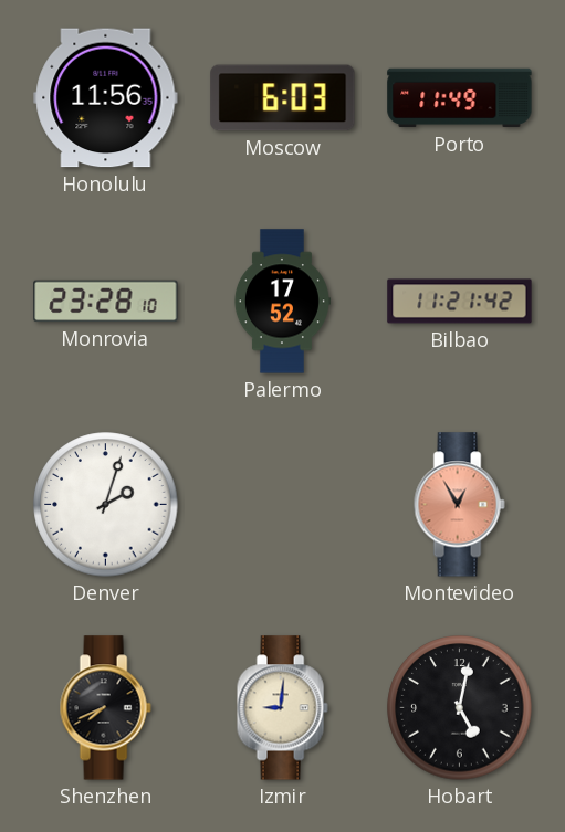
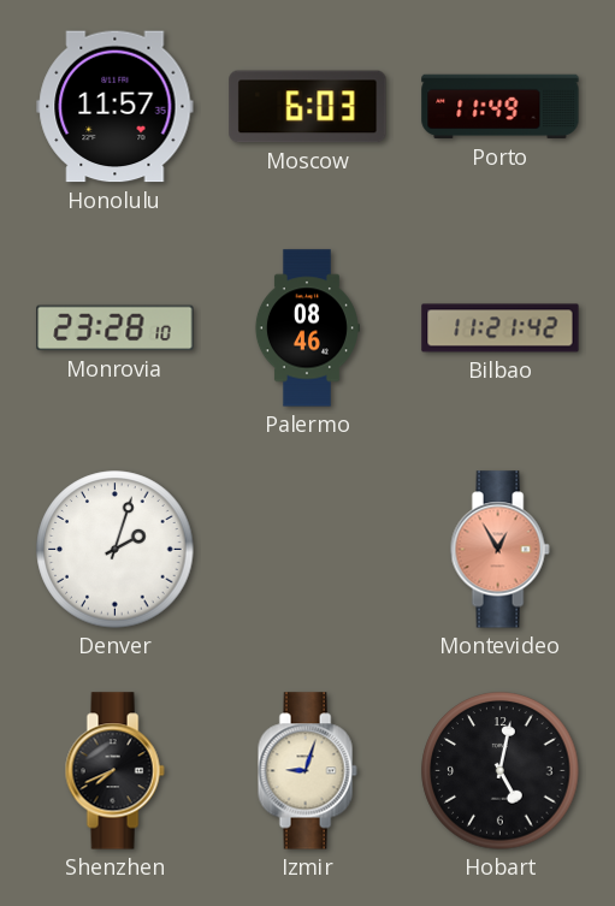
Honolulu: 11:56 -> 11:57
Palermo: 17:52 -> 08:46
Izmir: 9:01 -> 9:03
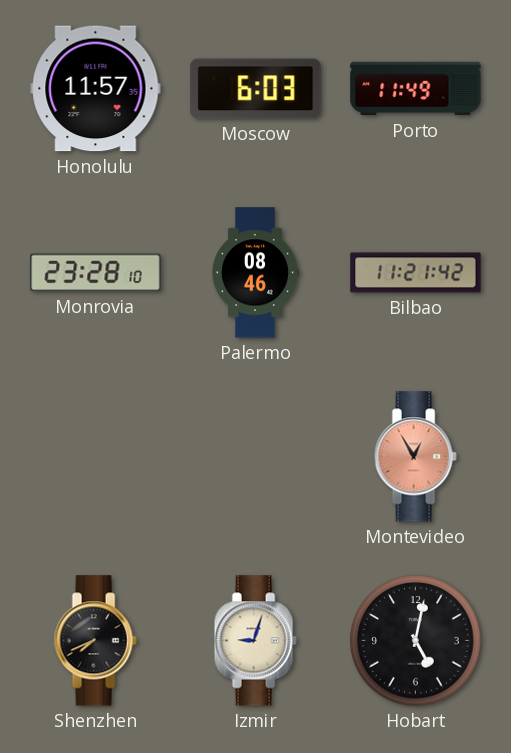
Denver: 2:03 -> none
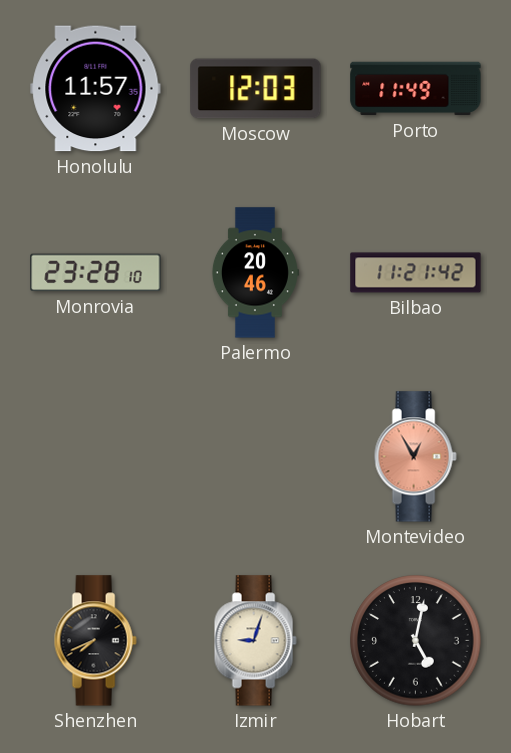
Moscow: 6:03 -> 12:03
Palermo: 08:46 -> 20:46
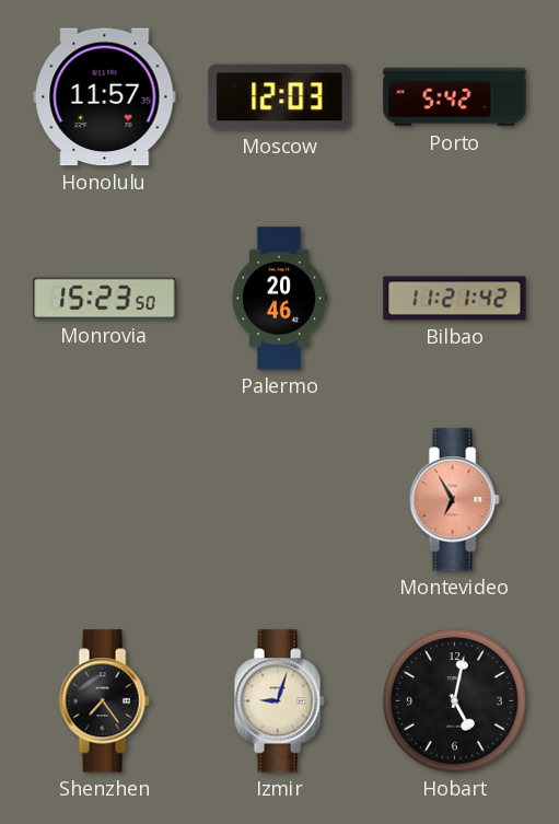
Porto: 11:49 -> 5:42
Monrovia: 23:28 -> 15:23
Montevideo: 12:55 -> 6:55
Shenzhen: 7:41 -> 7:24
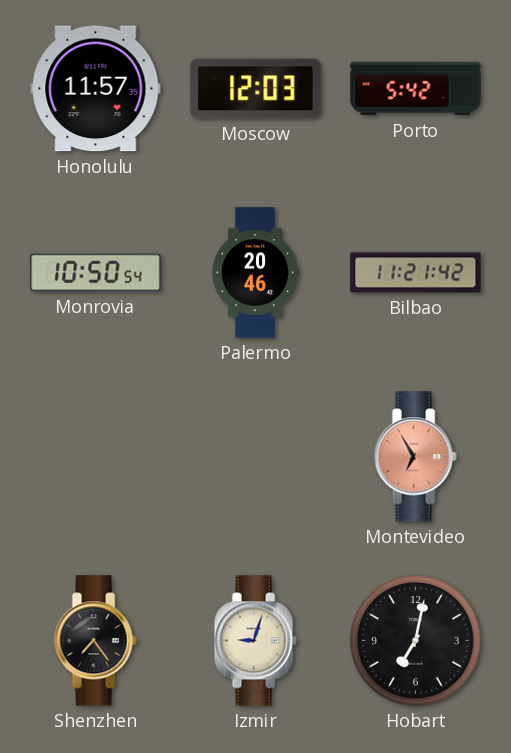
Monrovia: 15:23 -> 10:50
Hobart: 5:02 -> 7:02
